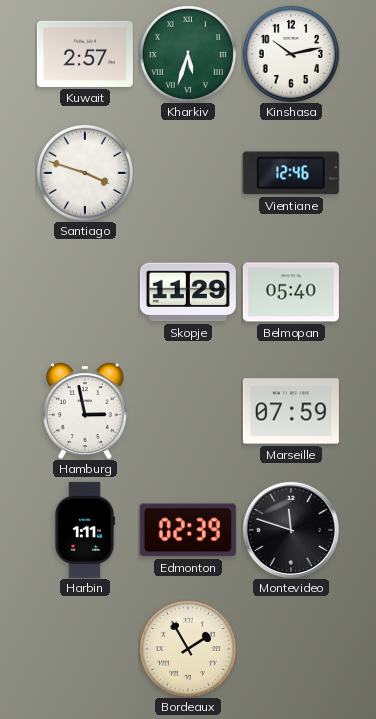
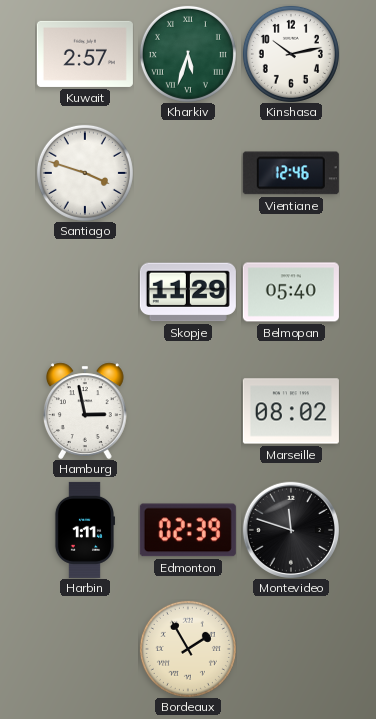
Marseille: 07:59 -> 08:02
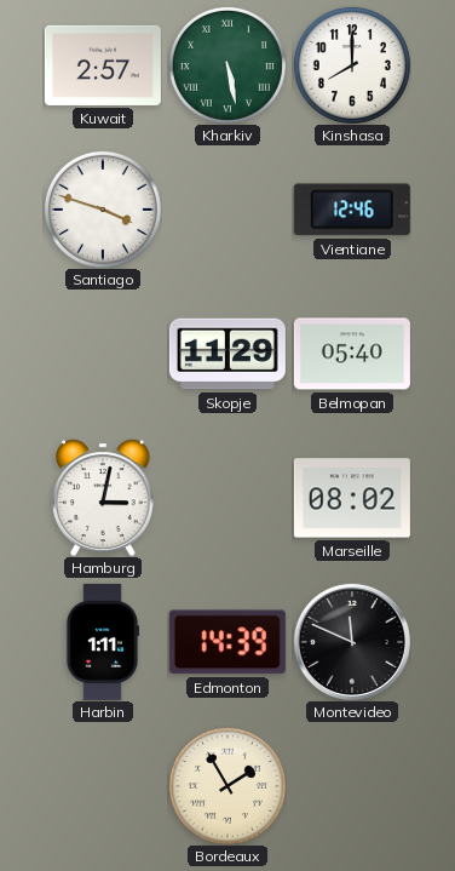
Kharkiv: 5:33 -> 5:28
Kinshasa: 10:13 -> 8:00
Hamburg: 2:58 -> 3:02
Edmonton: 02:39 -> 14:39
Montevideo: 11:48 -> 11:49
